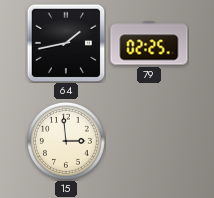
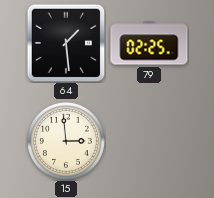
64: 1:43 -> 1:29
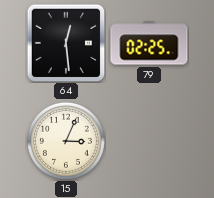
64: 1:29 -> 12:29
15: 2:59 -> 3:04
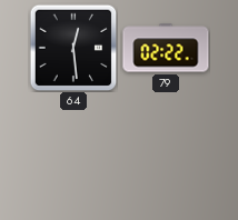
79: 02:25 -> 02:22
15: 3:04 -> none
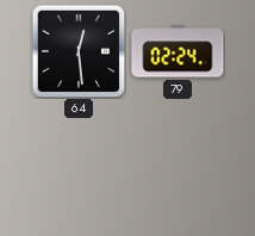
79: 02:22 -> 02:24
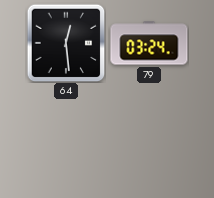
79: 02:24 -> 03:24
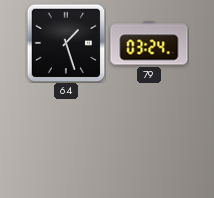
64: 12:29 -> 1:27
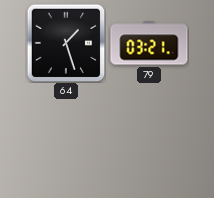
79: 03:24 -> 03:21
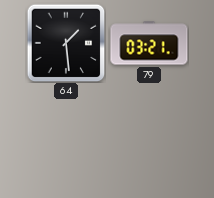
64: 1:27 -> 1:29
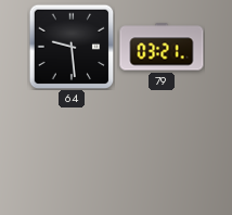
64: 1:29 -> 9:29
